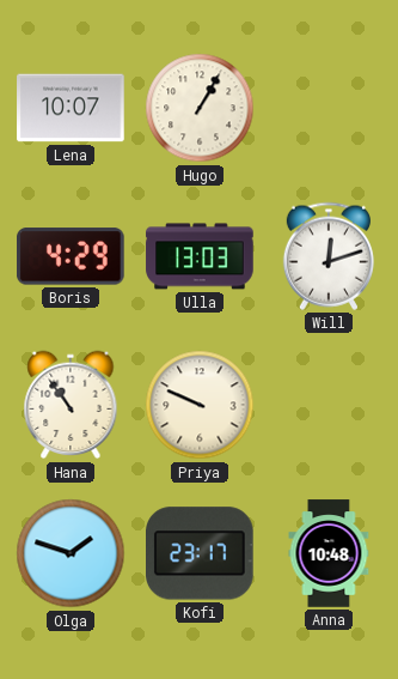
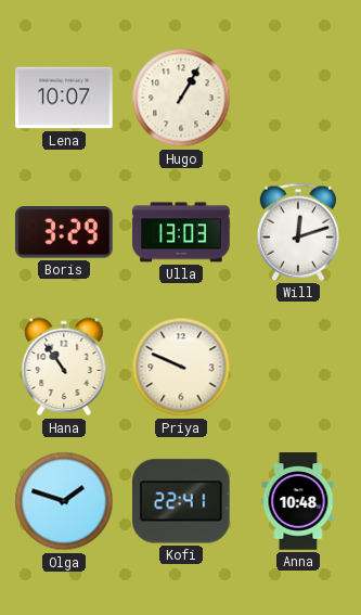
Boris: 4:29 -> 3:29
Kofi: 23:17 -> 22:41
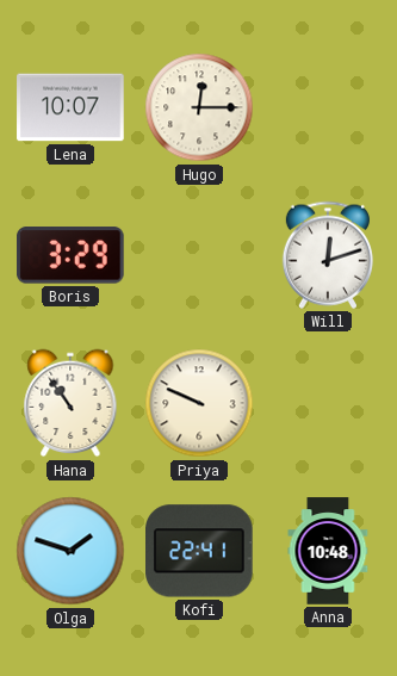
Hugo: 1:05 -> 12:15
Ulla: 13:03 -> none
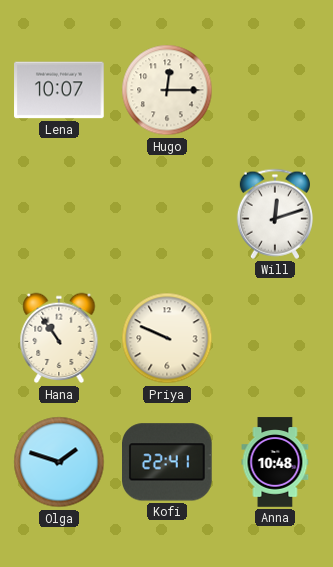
Boris: 3:29 -> none
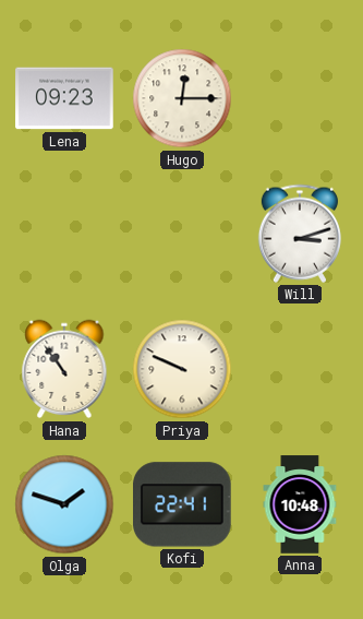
Lena: 10:07 -> 09:23
Will: 12:12 -> 3:12
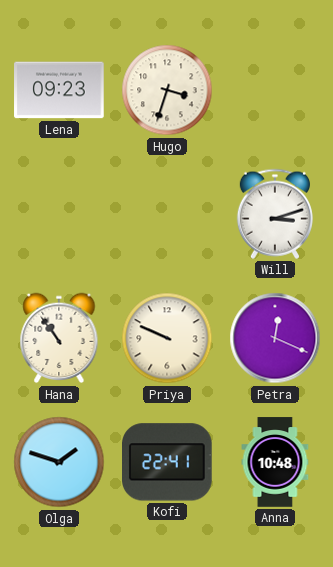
Hugo: 12:15 -> 3:33
Petra: none -> 12:19
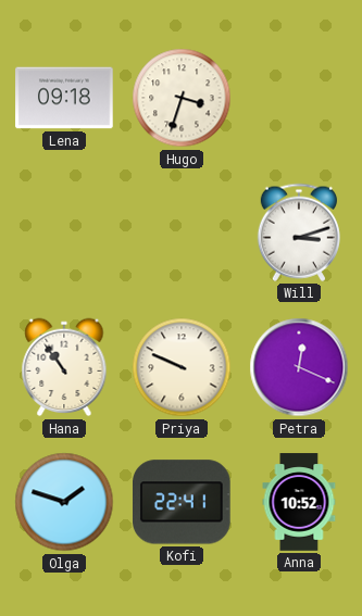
Lena: 09:23 -> 09:18
Anna: 10:48 -> 10:52
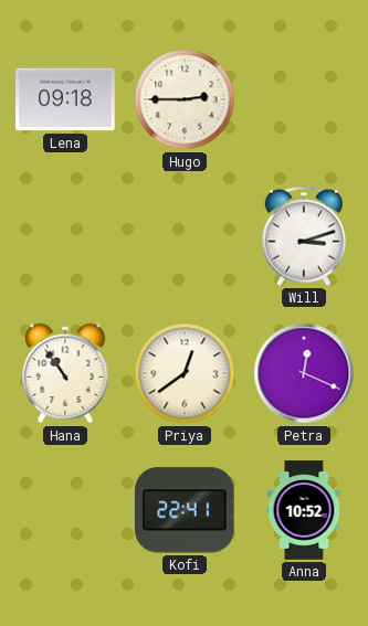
Hugo: 3:33 -> 2:45
Priya: 9:49 -> 12:39
Olga: 1:48 -> none
